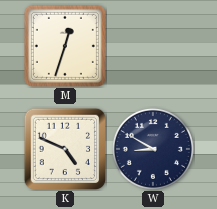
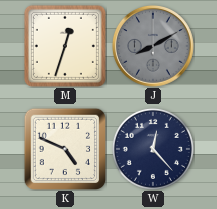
J: none -> 8:10
W: 8:50 -> 12:23
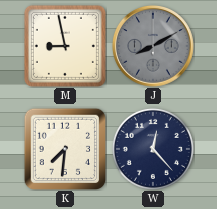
M: 12:33 -> 8:58
K: 4:49 -> 7:31
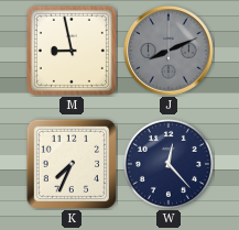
J: 8:10 -> 8:11
K: 7:31 -> 7:34
